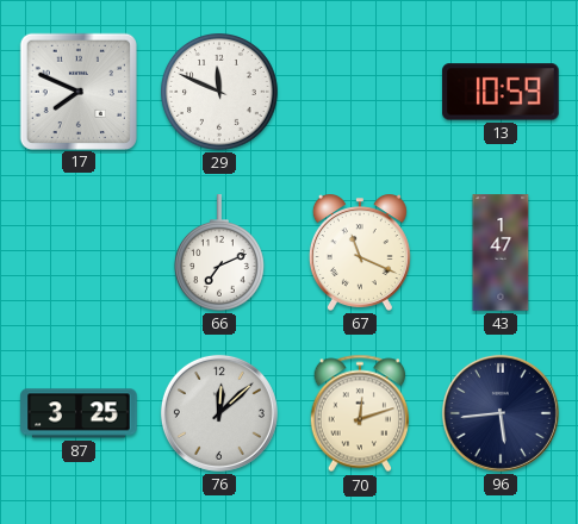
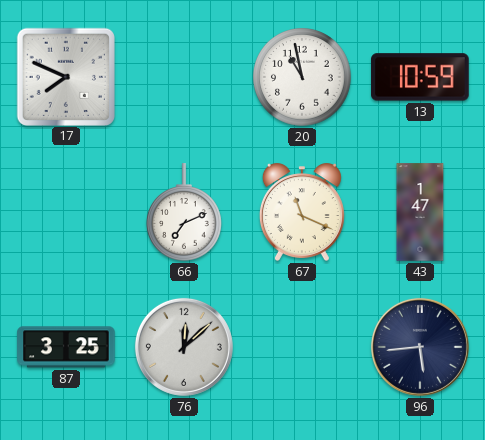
29: 11:49 -> none
20: none -> 10:58
70: 12:12 -> none
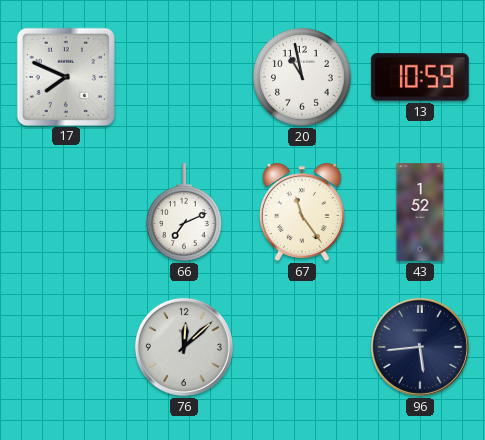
67: 11:19 -> 11:24
43: 1:47 -> 1:52
87: 3:25 -> none
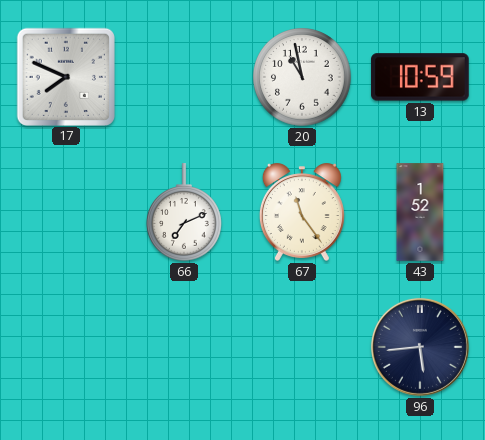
76: 12:08 -> none
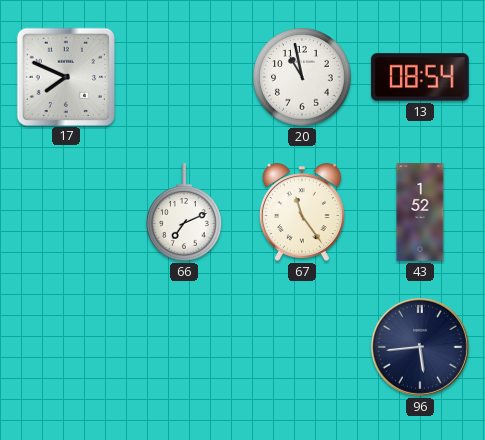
13: 10:59 -> 08:54
